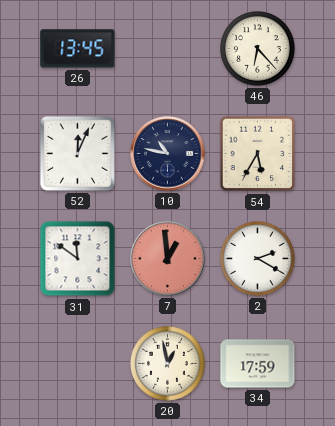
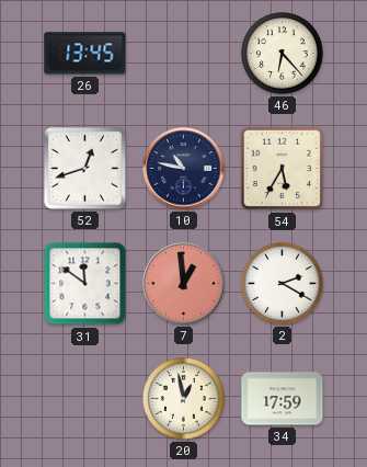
52: 12:04 -> 12:42
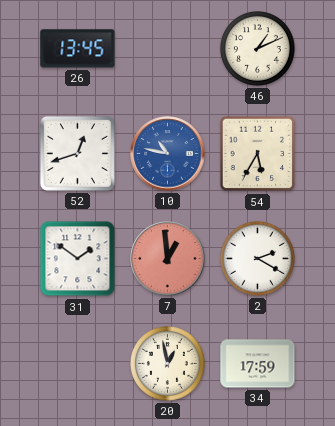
46: 6:23 -> 1:11
10 dial: navy -> blue
31: 11:51 -> 1:51
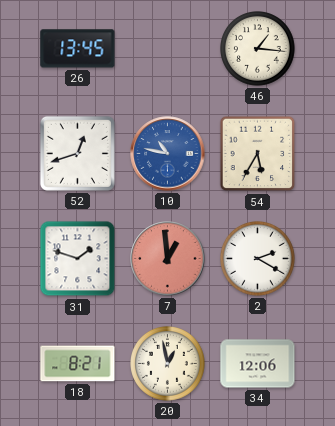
46: 1:11 -> 1:16
31: 1:51 -> 1:48
18: none -> 8:21
34: 17:59 -> 12:06
